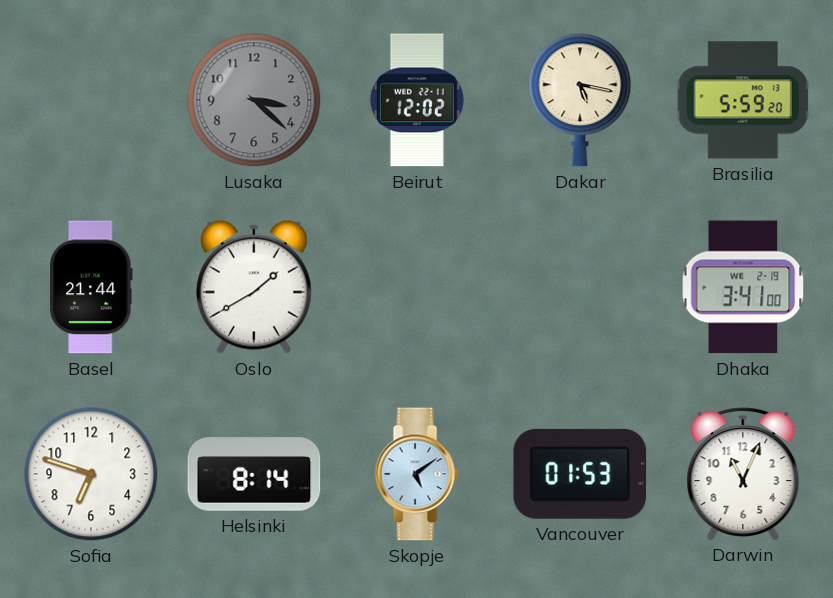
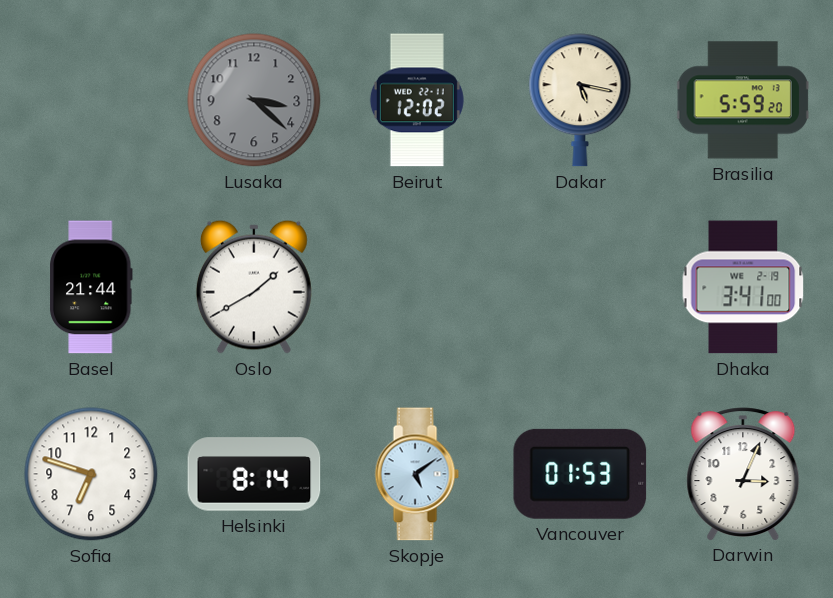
Darwin: 11:04 -> 3:04
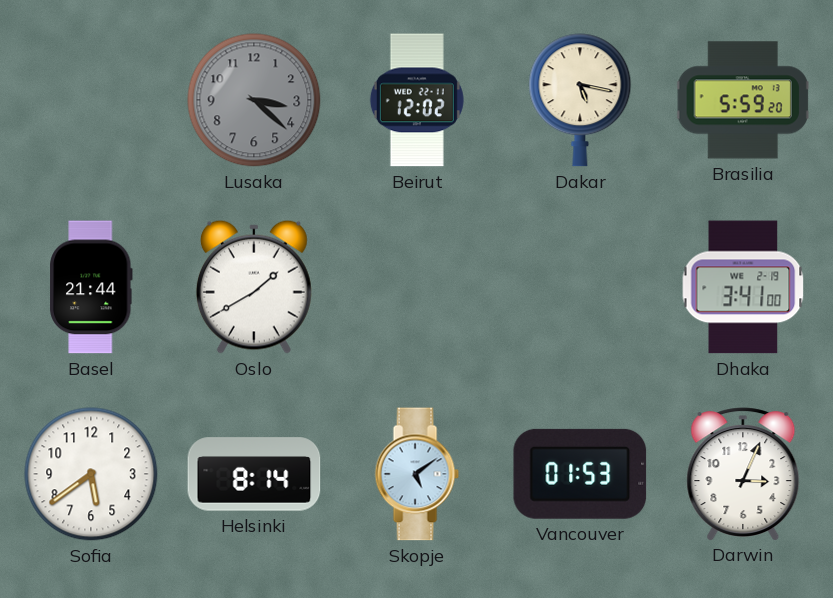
Sofia: 6:48 -> 5:39
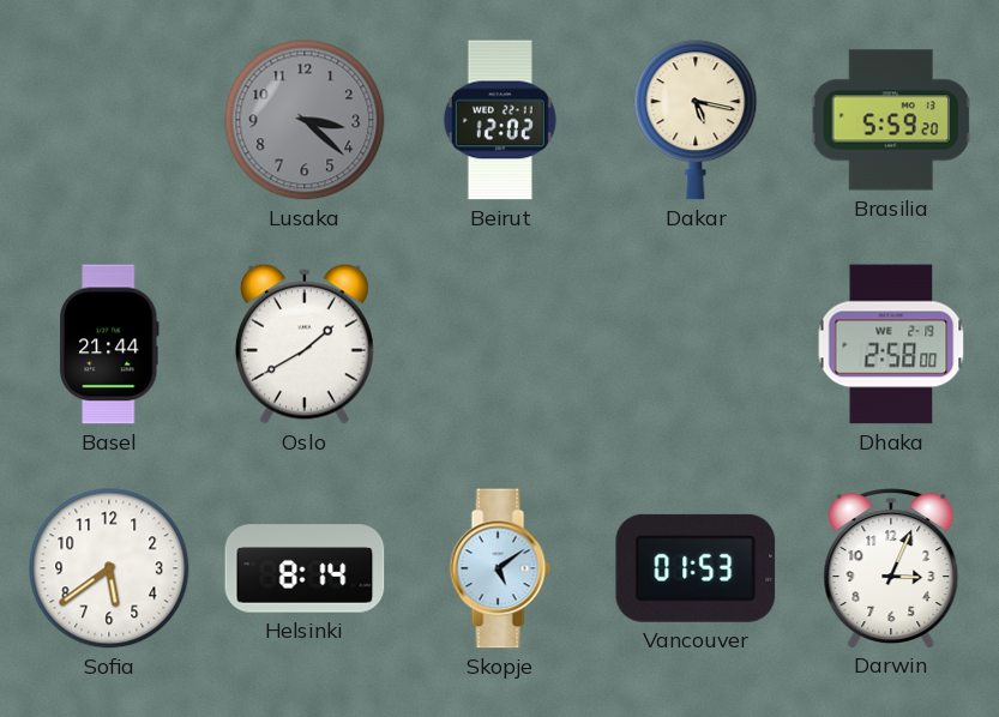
Dhaka: 3:41 -> 2:58
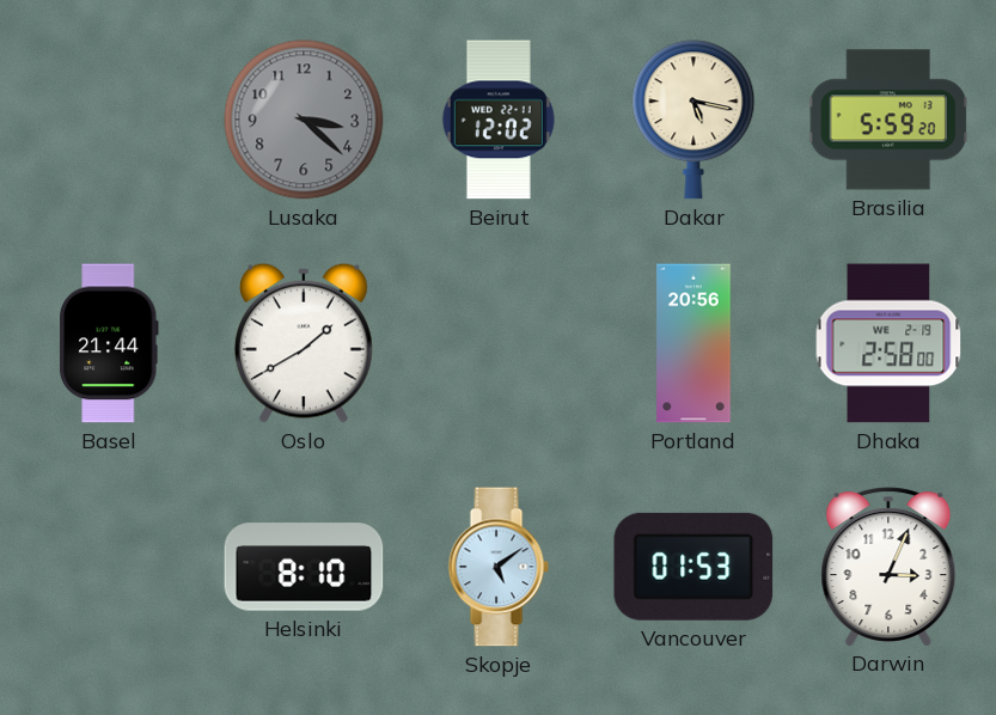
Portland: none -> 20:56
Sofia: 5:39 -> none
Helsinki: 8:14 -> 8:10
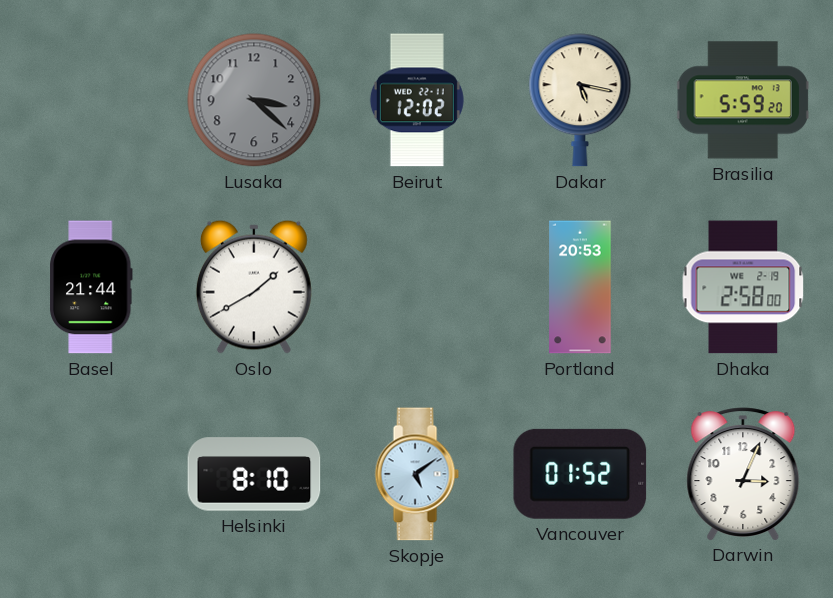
Portland: 20:56 -> 20:53
Vancouver: 01:53 -> 01:52
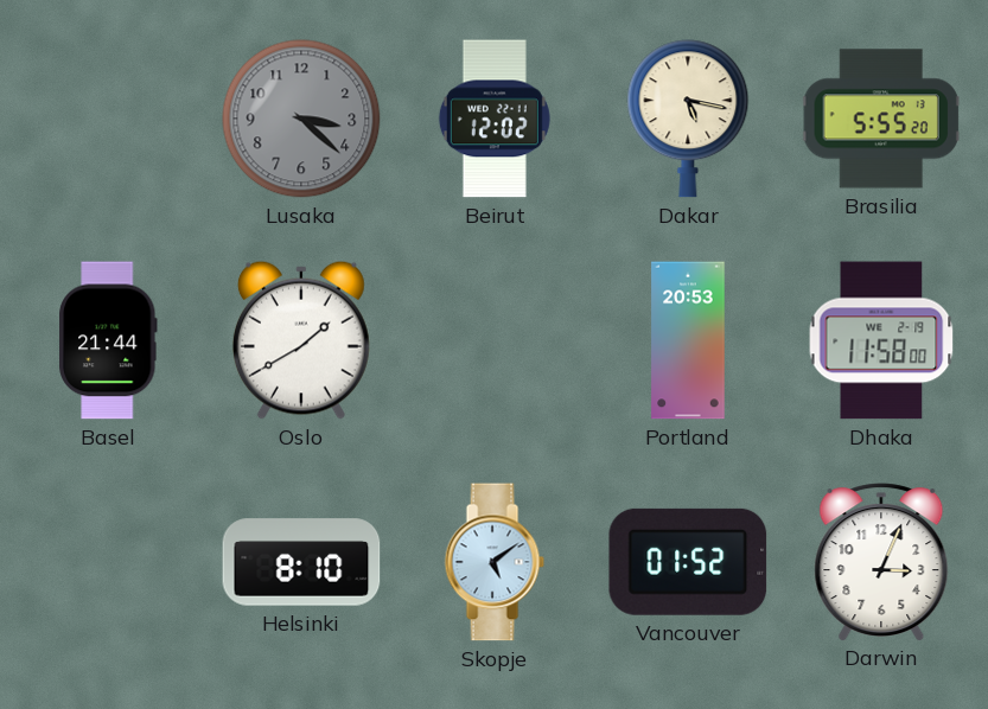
Brasilia: 5:59 -> 5:55
Dhaka: 2:58 -> 11:58
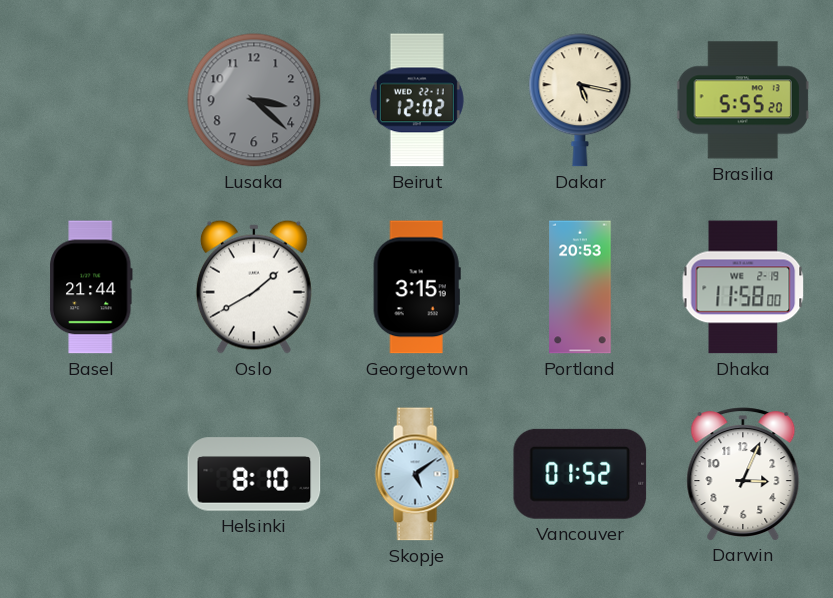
Georgetown: none -> 3:15
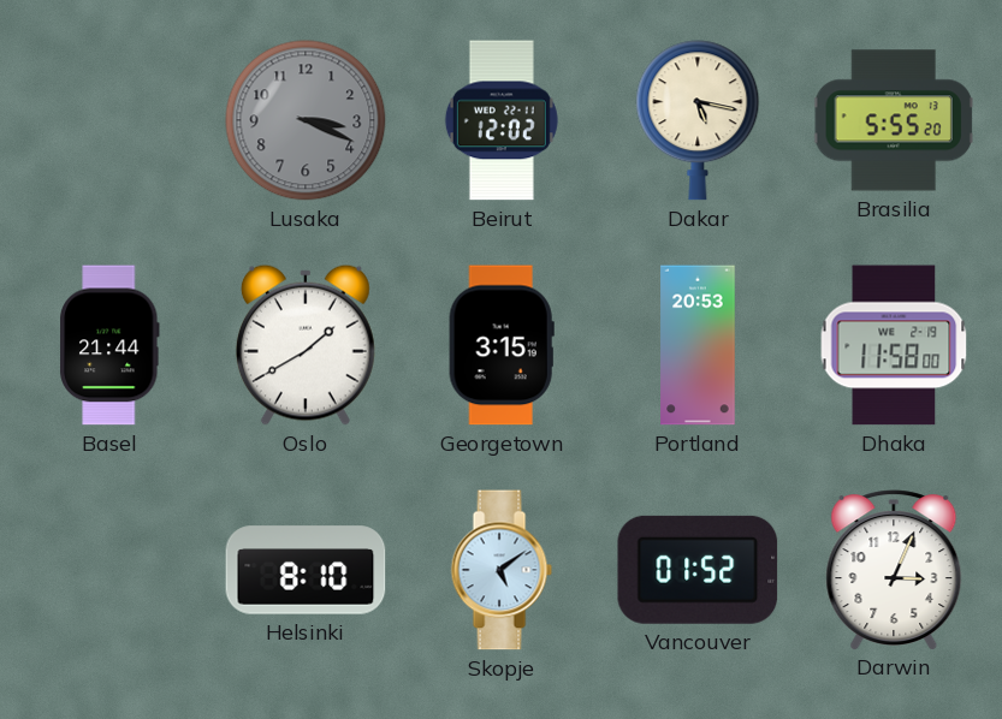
Lusaka: 3:22 -> 3:19
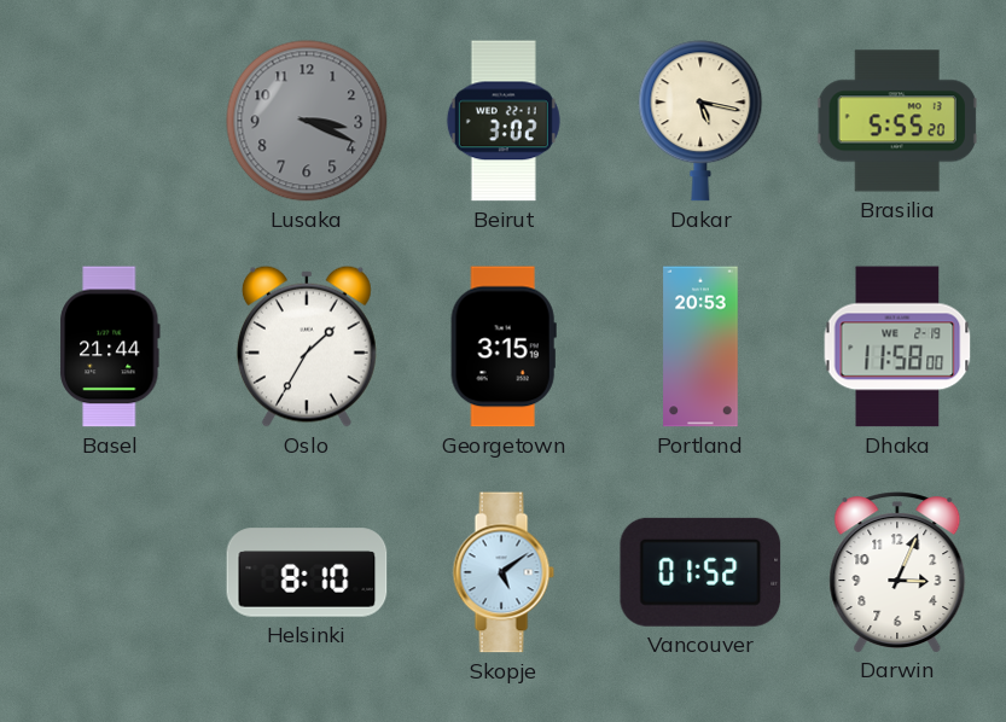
Beirut: 12:02 -> 3:02
Oslo: 1:40 -> 1:35
